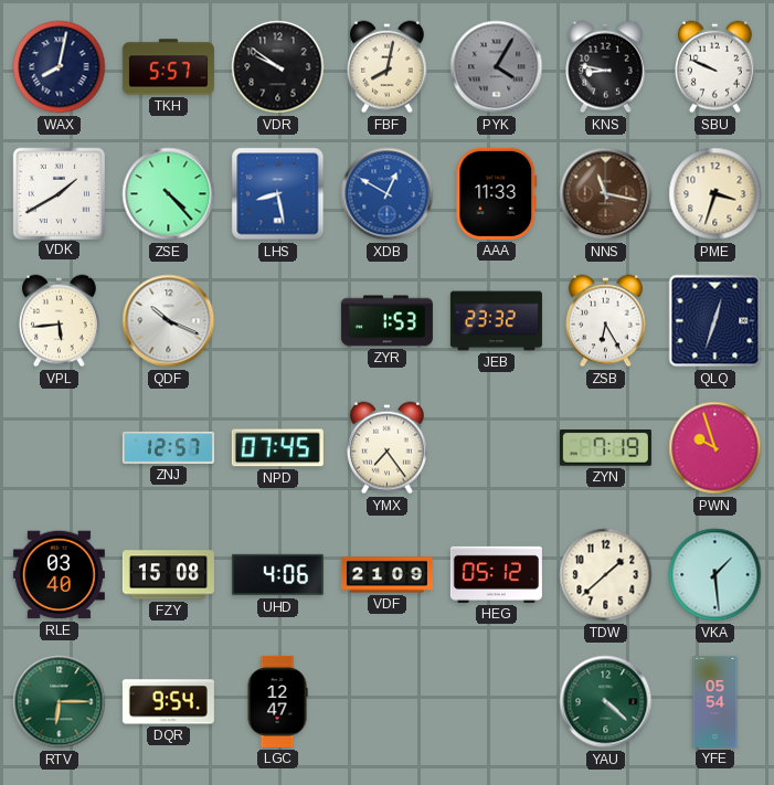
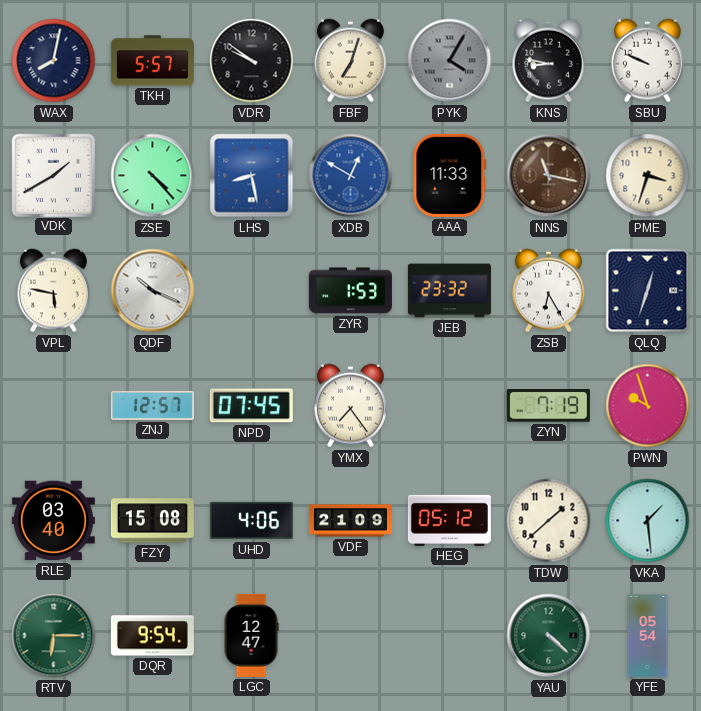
FBF: 8:02 -> 7:03
VPL: 5:44 -> 5:47
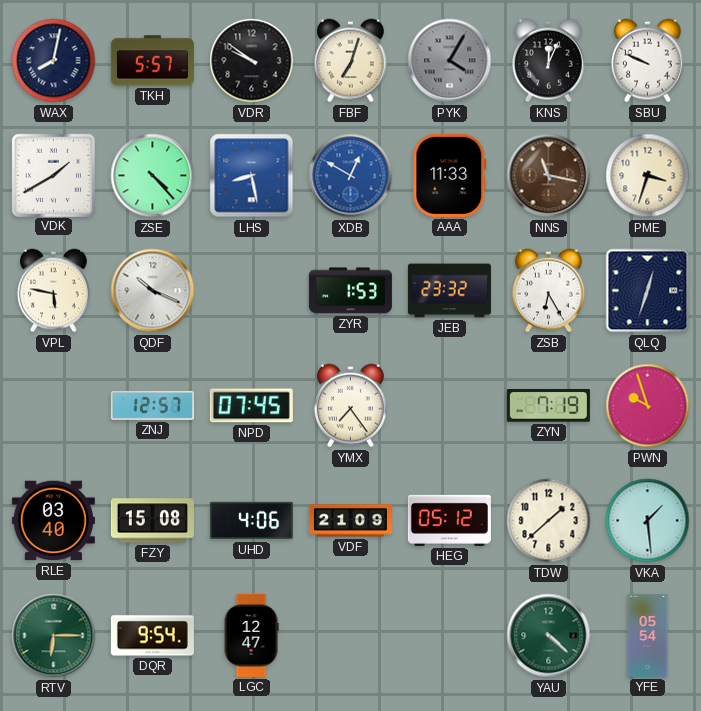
KNS: 8:47 -> 12:04
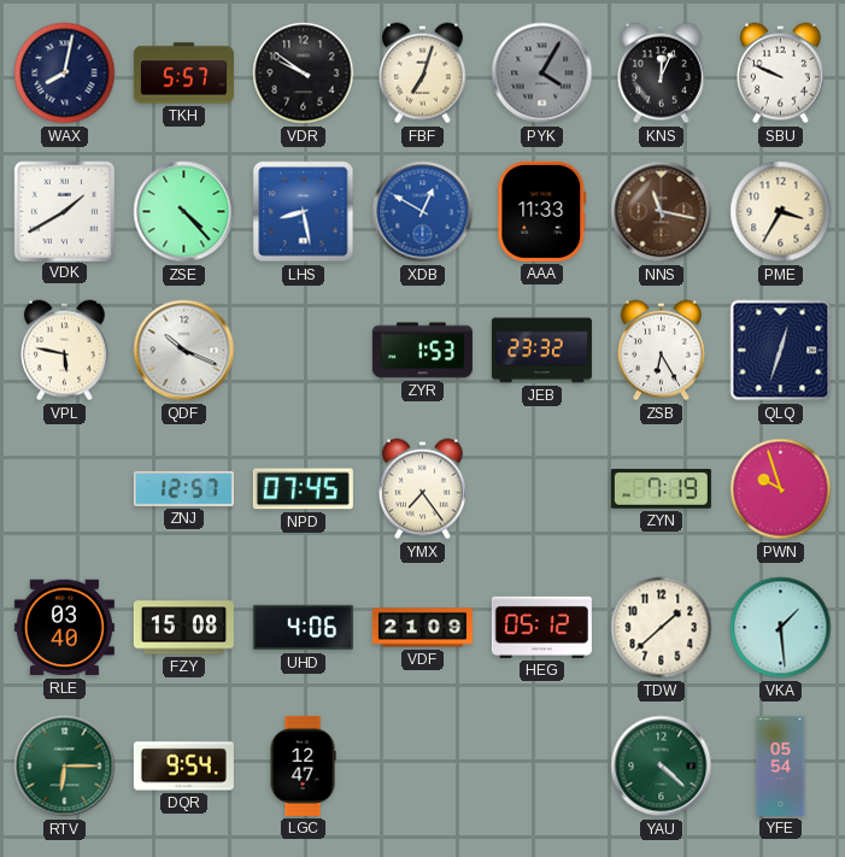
PME: 3:33 -> 3:35
